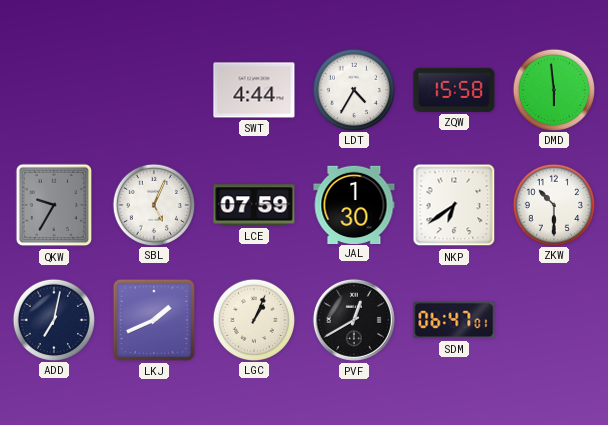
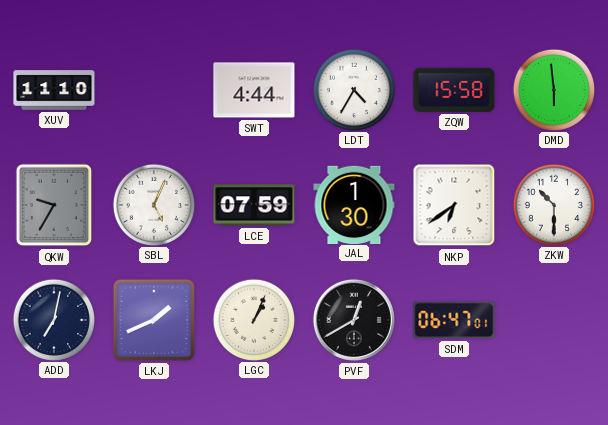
XUV: none -> 11:10
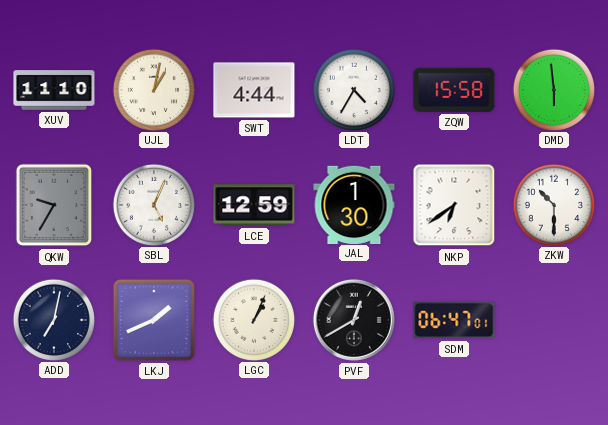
UJL: none -> 1:02
LCE: 07:59 -> 12:59
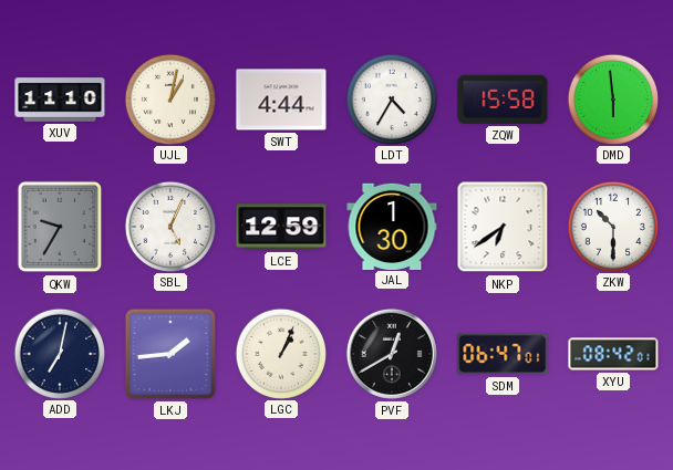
LKJ: 1:41 -> 1:44
XYU: none -> 08:42
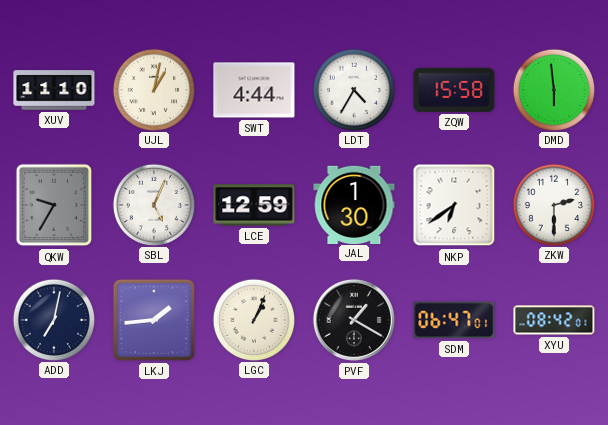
ZKW: 10:30 -> 2:30
PVF: 12:40 -> 1:20
